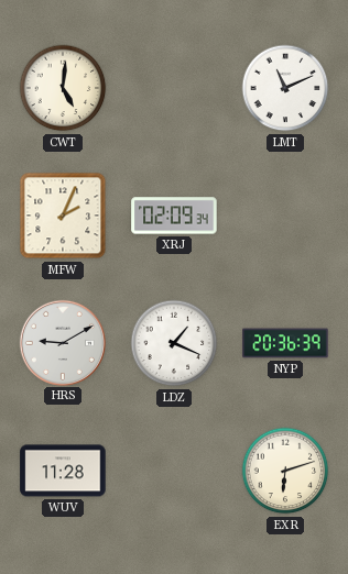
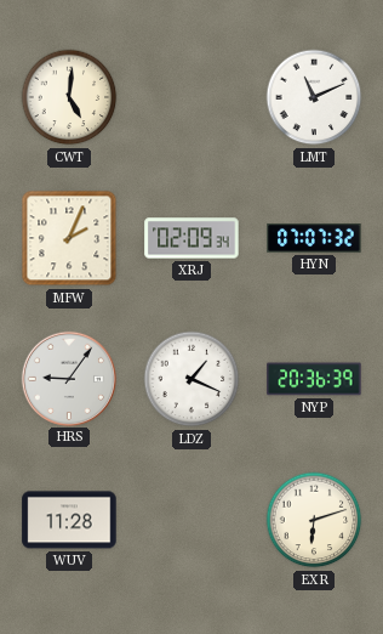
HYN: none -> 07:07
HRS: 9:10 -> 9:06
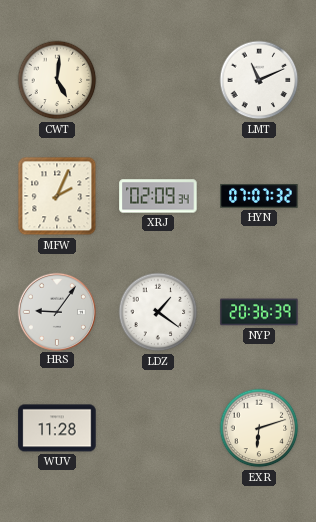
LDZ: 1:19 -> 1:21
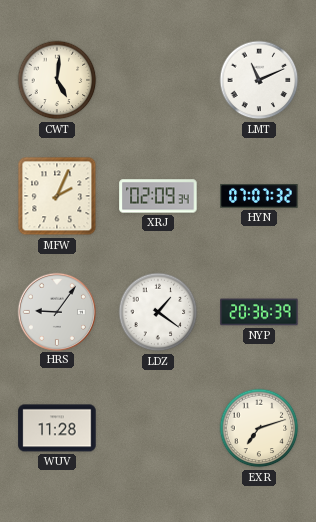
EXR: 6:12 -> 7:12
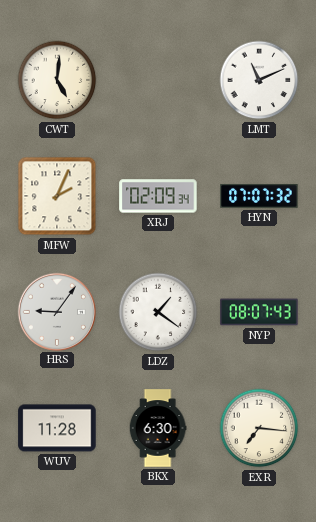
NYP: 20:36 -> 08:07
BKX: none -> 6:30
EXR: 7:12 -> 7:16
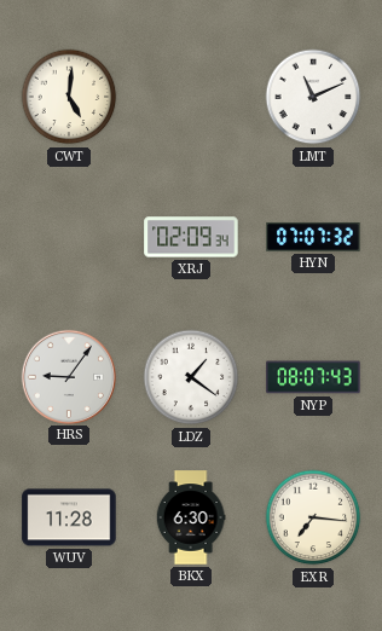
MFW: 2:04 -> none
